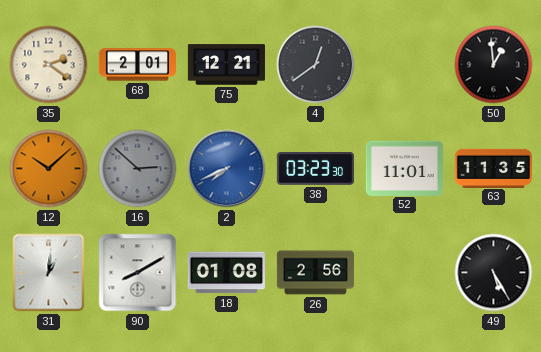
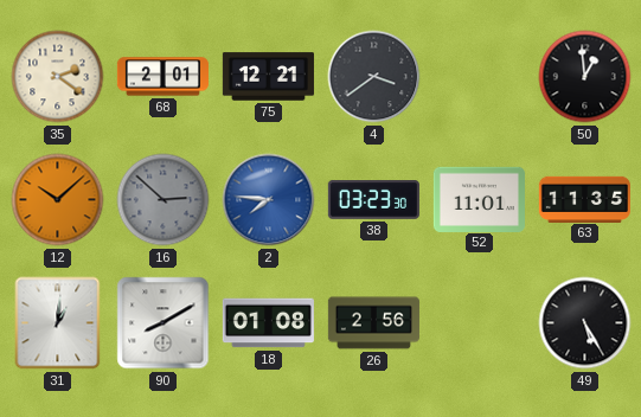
4: 12:39 -> 3:39
2: 7:41 -> 7:46
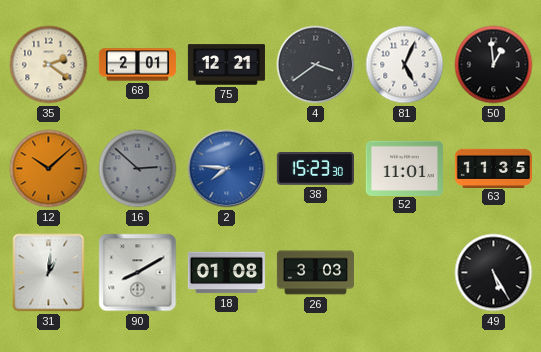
81: none -> 5:04
38: 03:23 -> 15:23
26: 2:56 -> 3:03
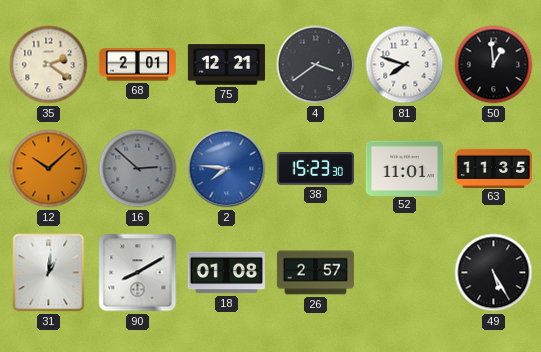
81: 5:04 -> 7:48
26: 3:03 -> 2:57
